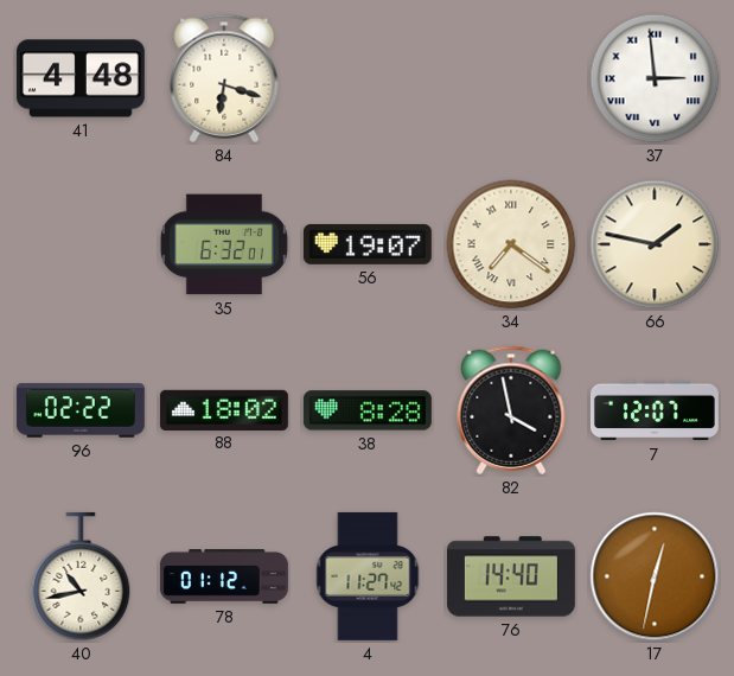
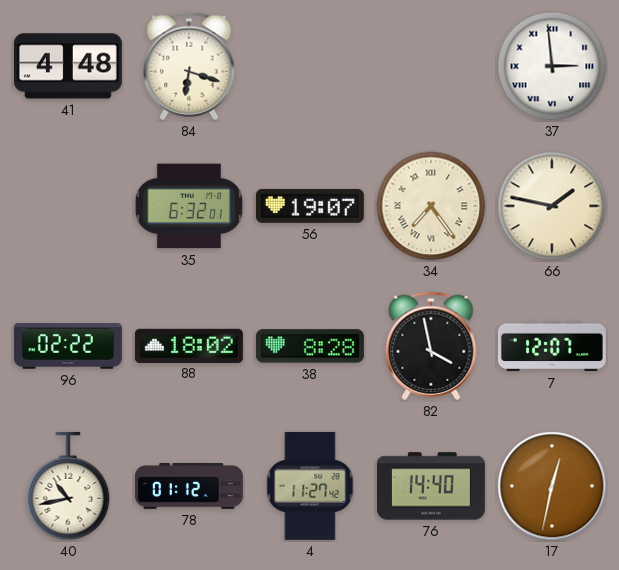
34: 7:21 -> 7:24
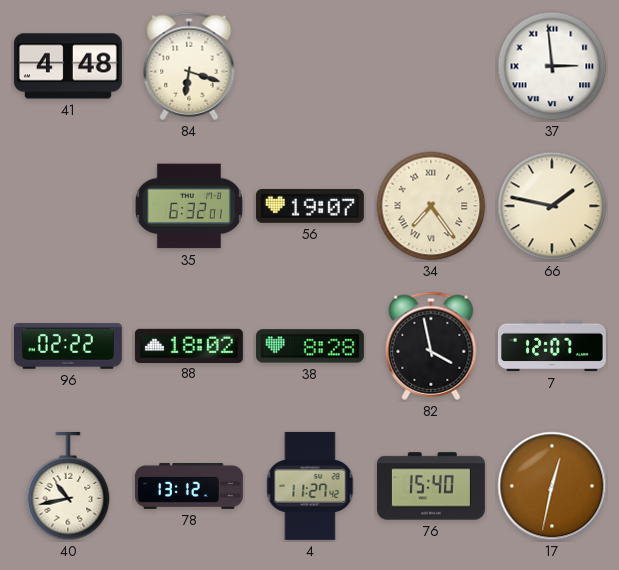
78: 01:12 -> 13:12
76: 14:40 -> 15:40
